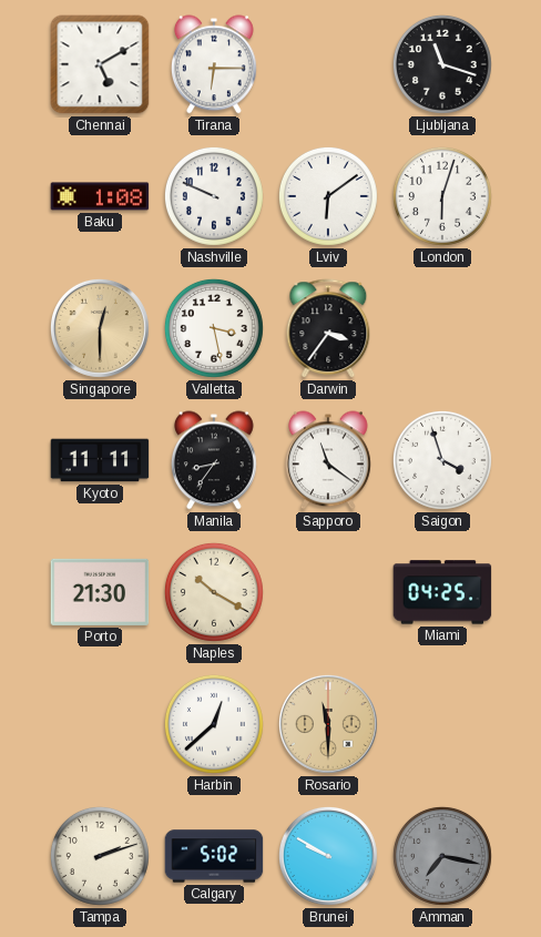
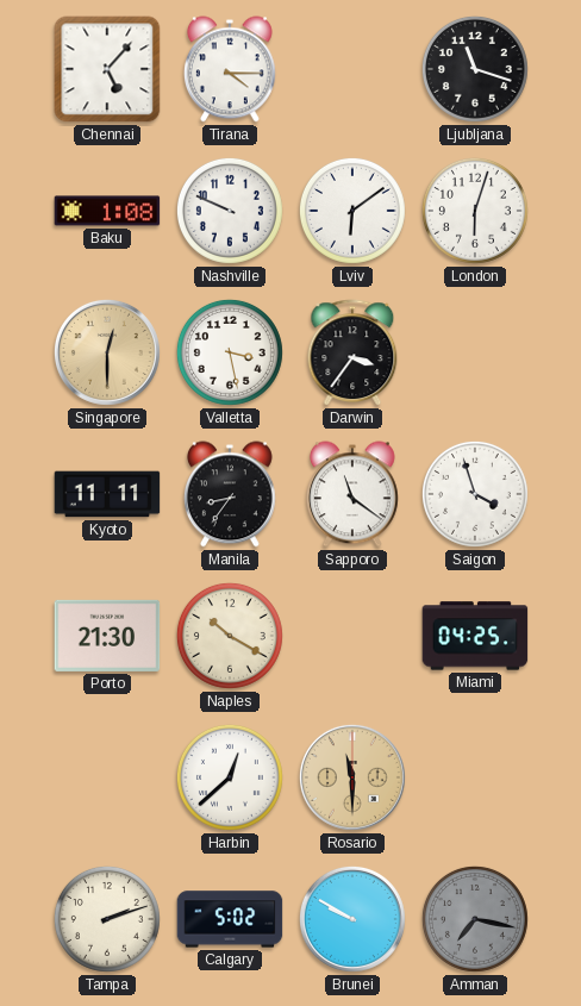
Chennai: 5:10 -> 5:07
Tirana: 6:15 -> 4:15
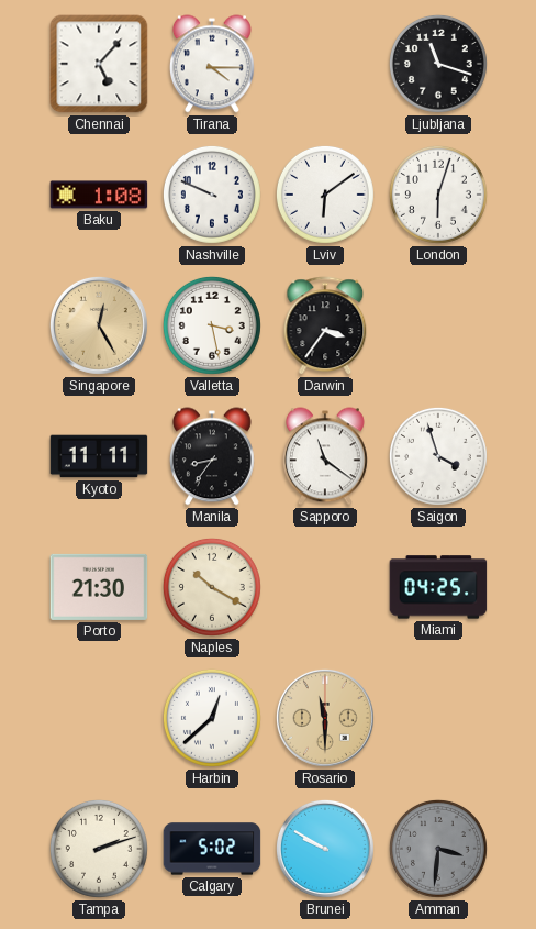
Singapore: 12:30 -> 12:25
Amman: 7:17 -> 3:31
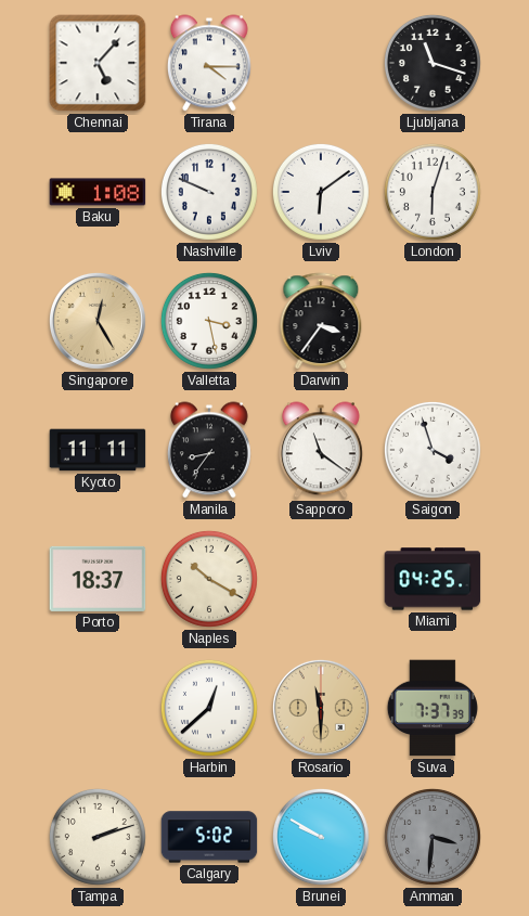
Porto: 21:30 -> 18:37
Suva: none -> 7:37
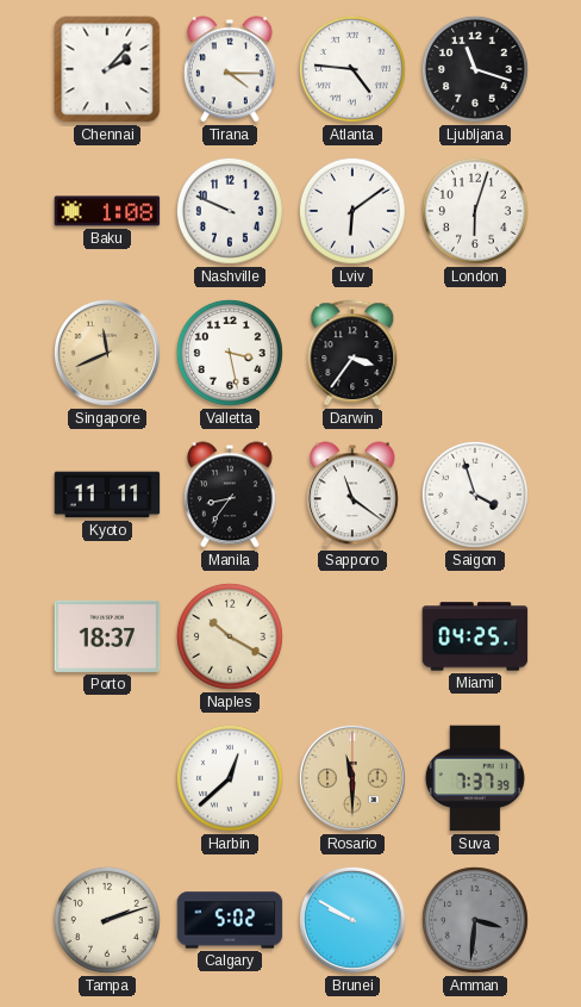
Chennai: 5:07 -> 2:07
Atlanta: none -> 4:46
Singapore: 12:25 -> 11:41
